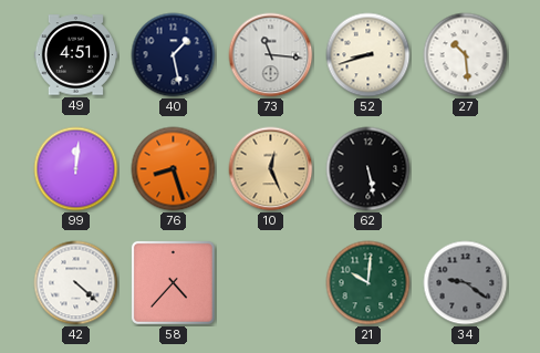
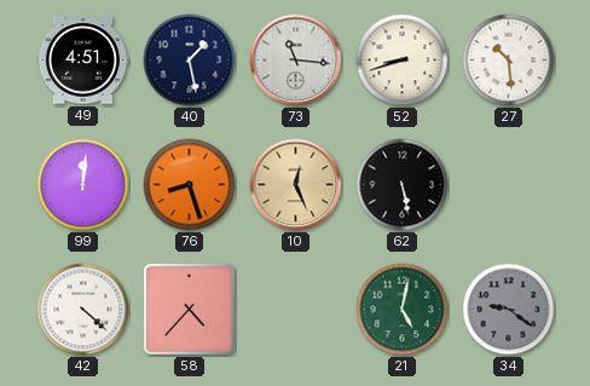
21: 10:01 -> 5:02
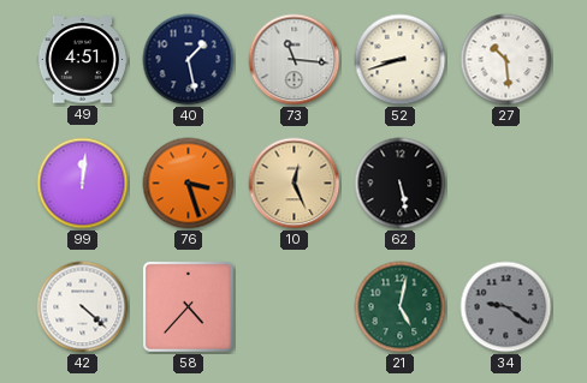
76: 8:27 -> 3:27
